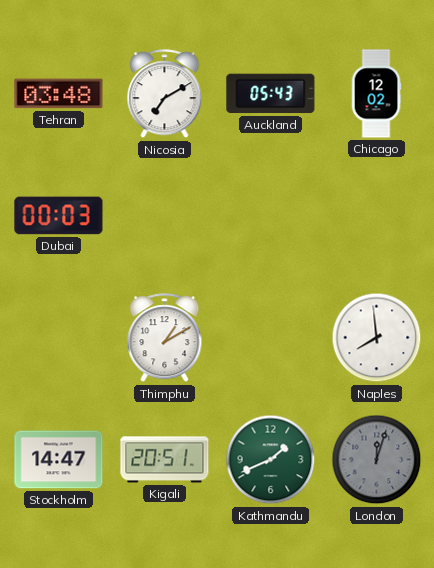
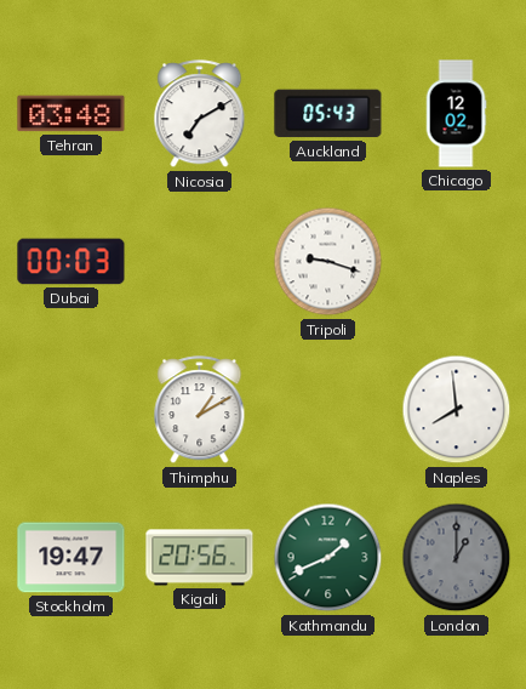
Tripoli: none -> 9:18
Stockholm: 14:47 -> 19:47
Kigali: 20:51 -> 20:56
London: 12:03 -> 1:00
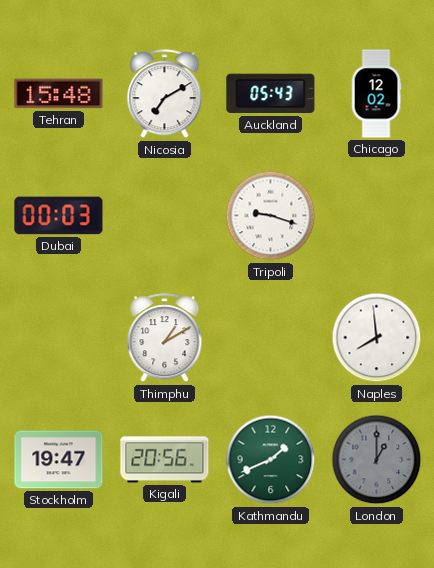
Tehran: 03:48 -> 15:48
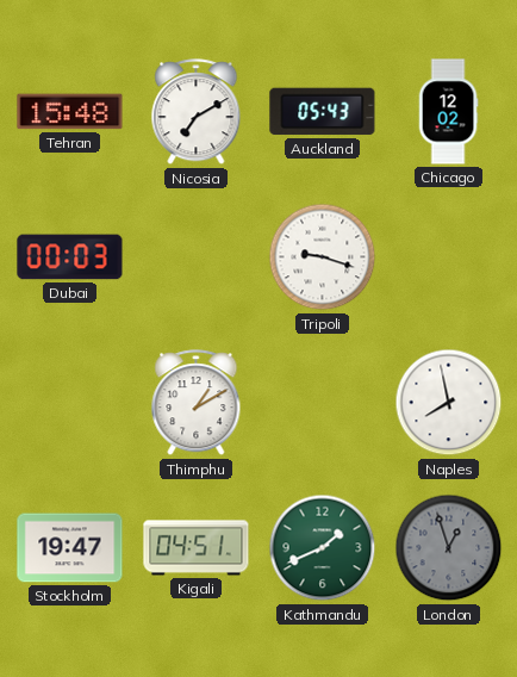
Naples: 7:59 -> 7:58
Kigali: 20:56 -> 04:51
London: 1:00 -> 12:57
